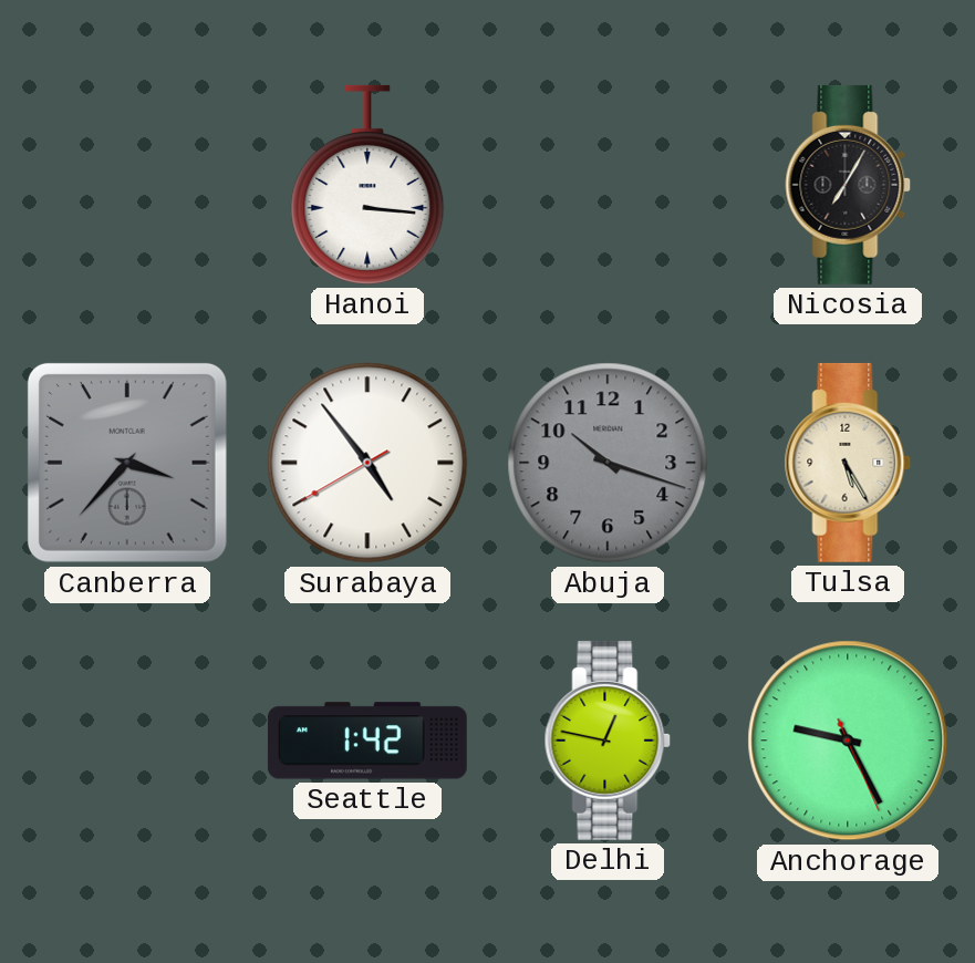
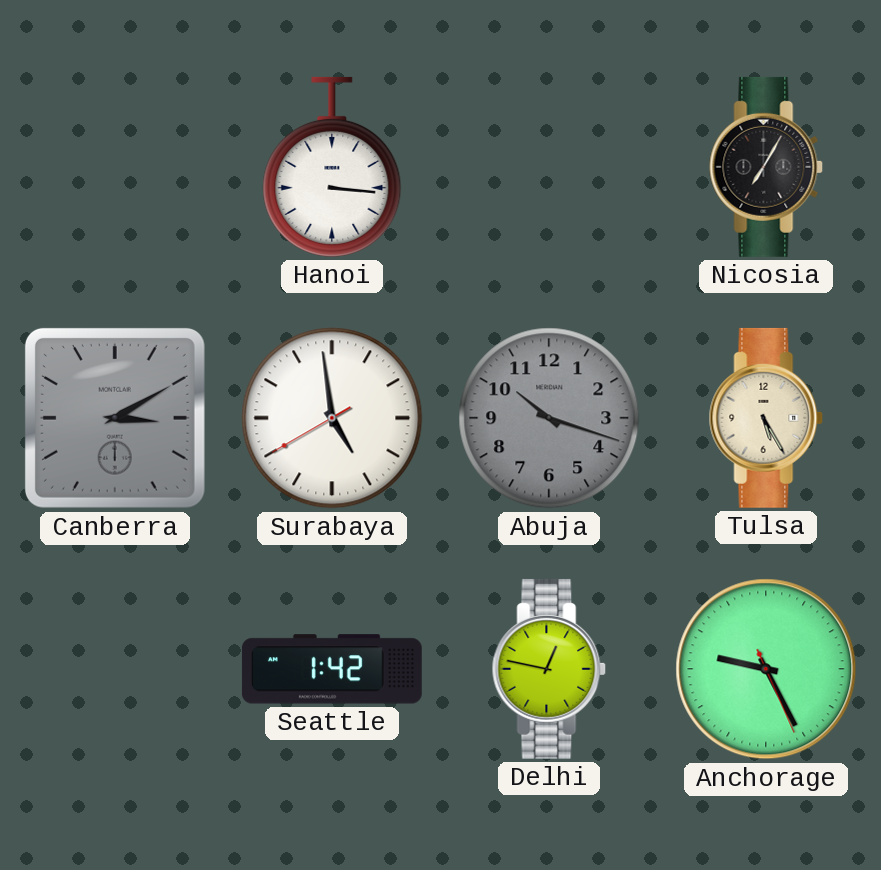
Canberra: 3:37 -> 3:10
Surabaya: 4:53 -> 4:58
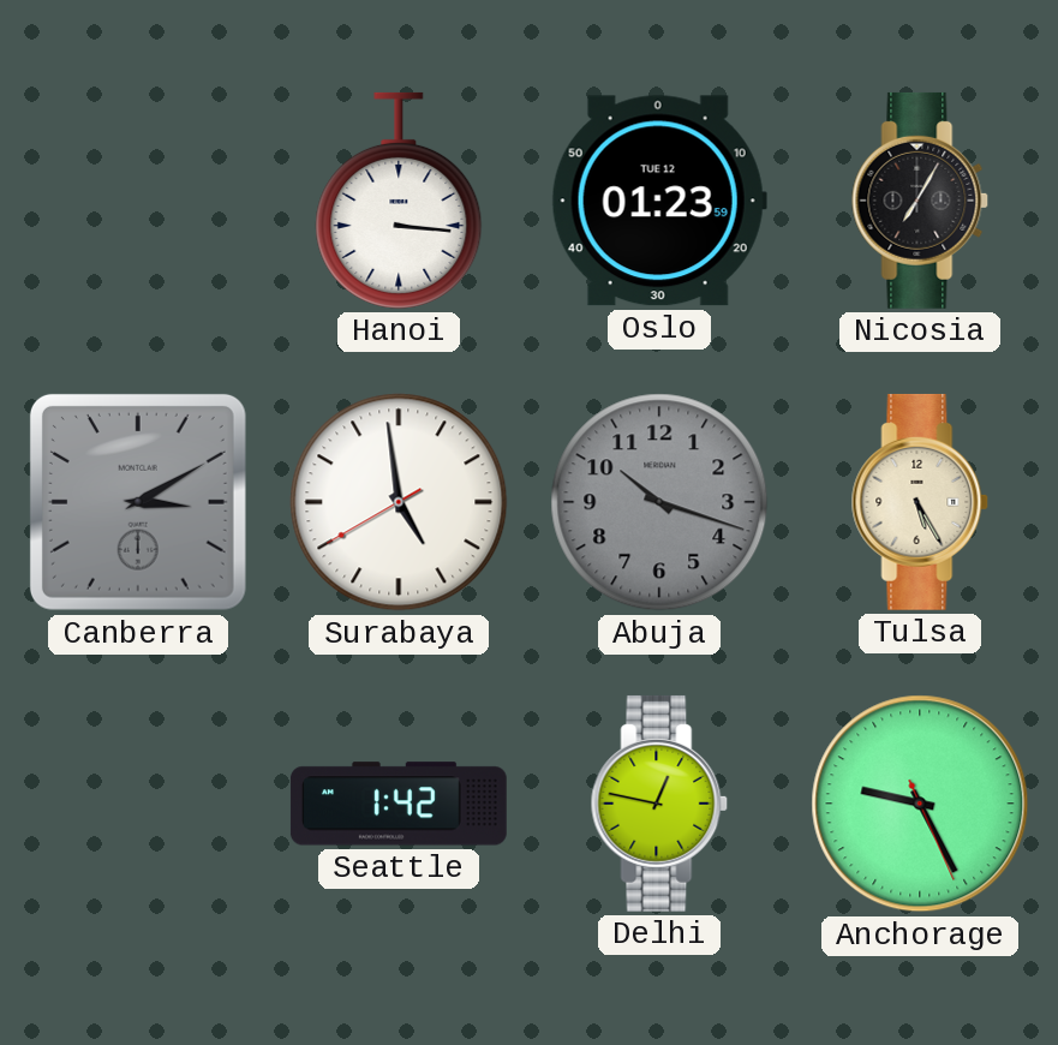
Oslo: none -> 01:23
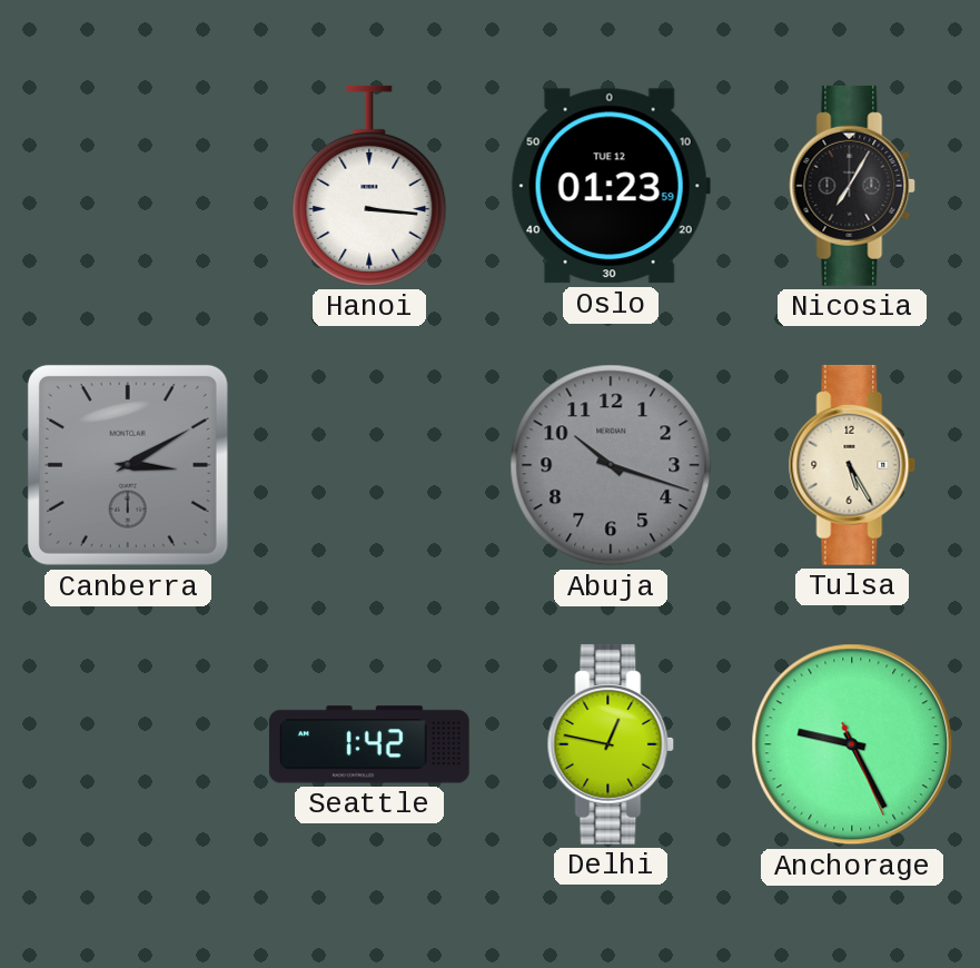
Surabaya: 4:58 -> none
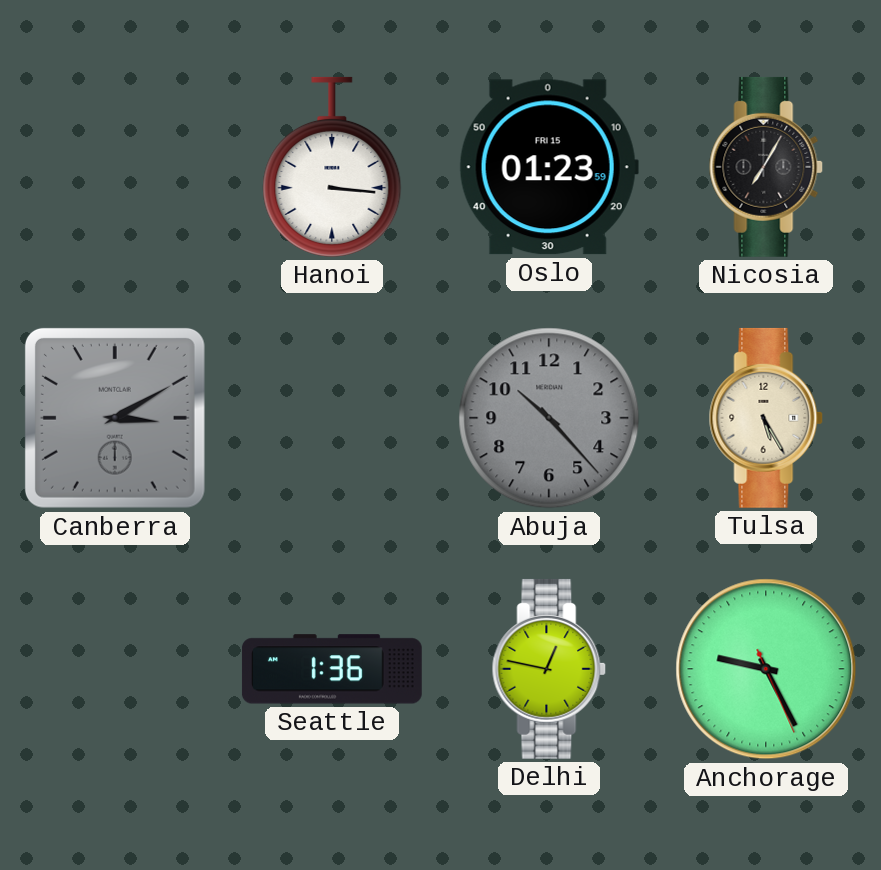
Oslo date: TUE 12 -> FRI 15
Abuja: 10:18 -> 10:23
Seattle: 1:42 -> 1:36
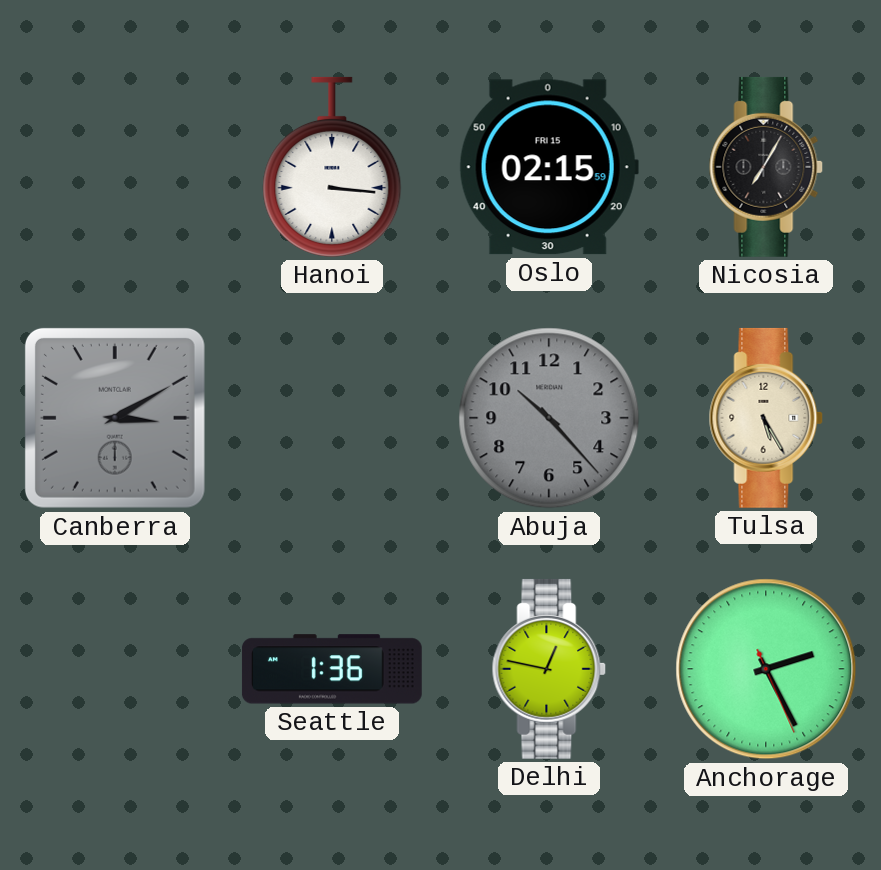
Oslo: 01:23 -> 02:15
Anchorage: 9:25 -> 2:25
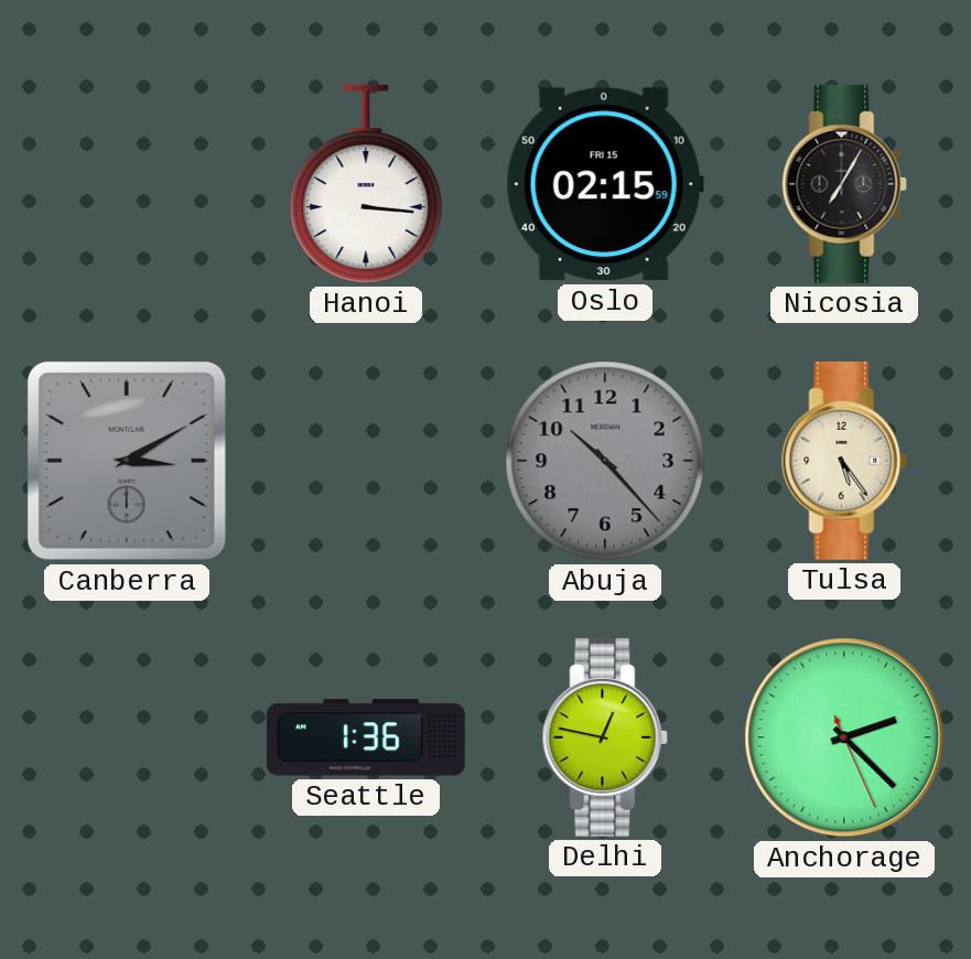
Tulsa: 5:25 -> 5:24
Anchorage: 2:25 -> 2:22
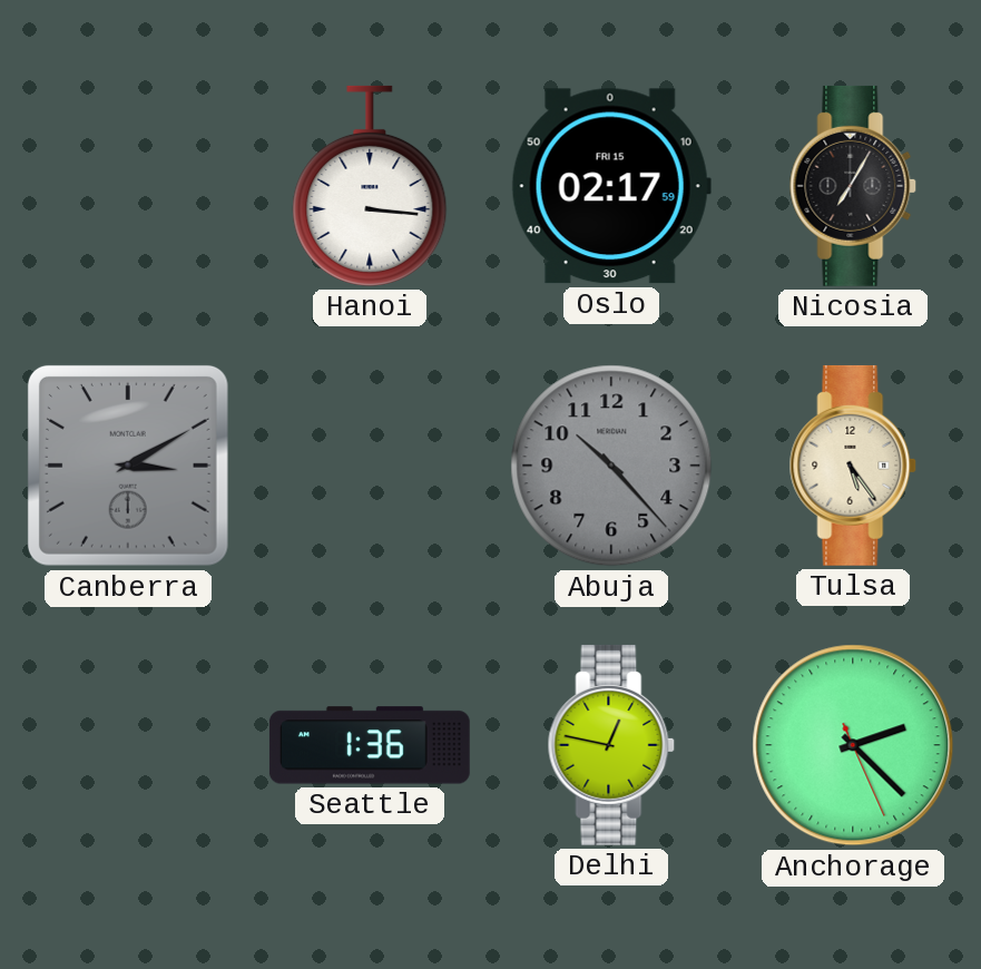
Oslo: 02:15 -> 02:17
